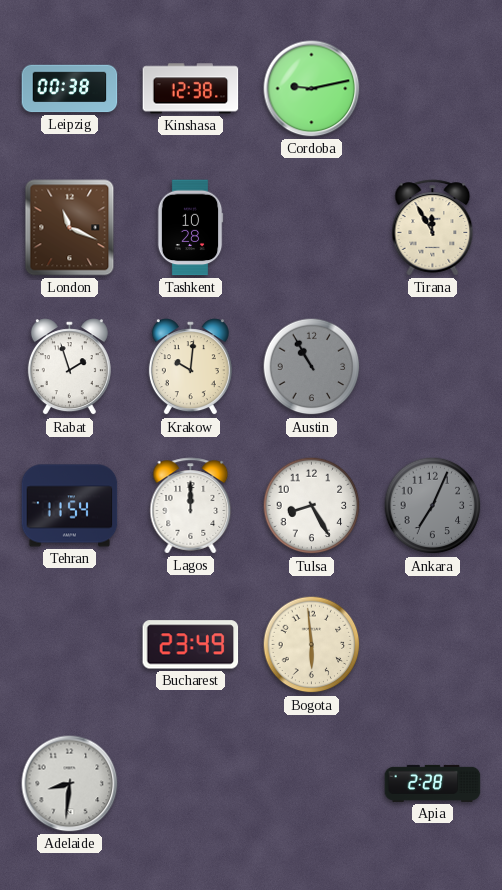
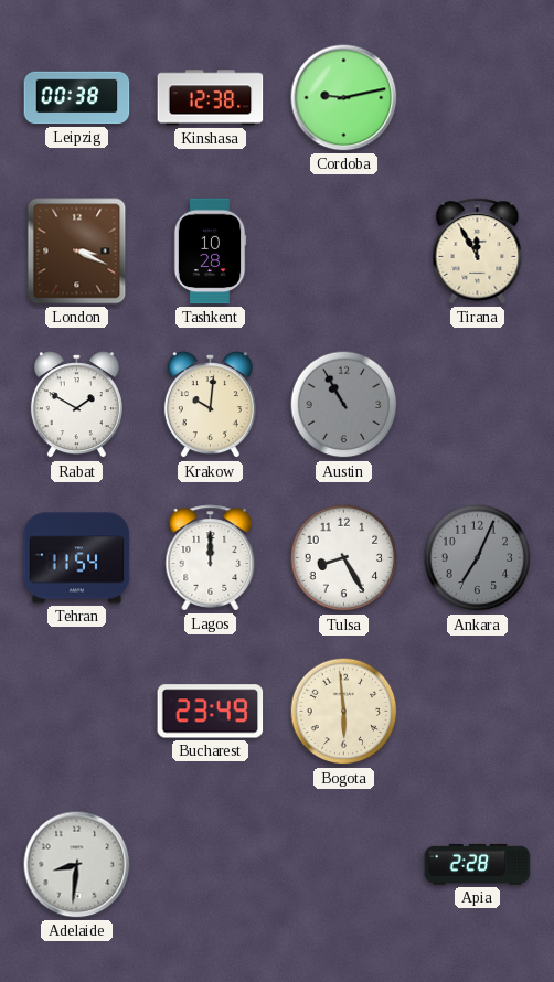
London: 11:19 -> 3:19
Rabat: 1:57 -> 1:50
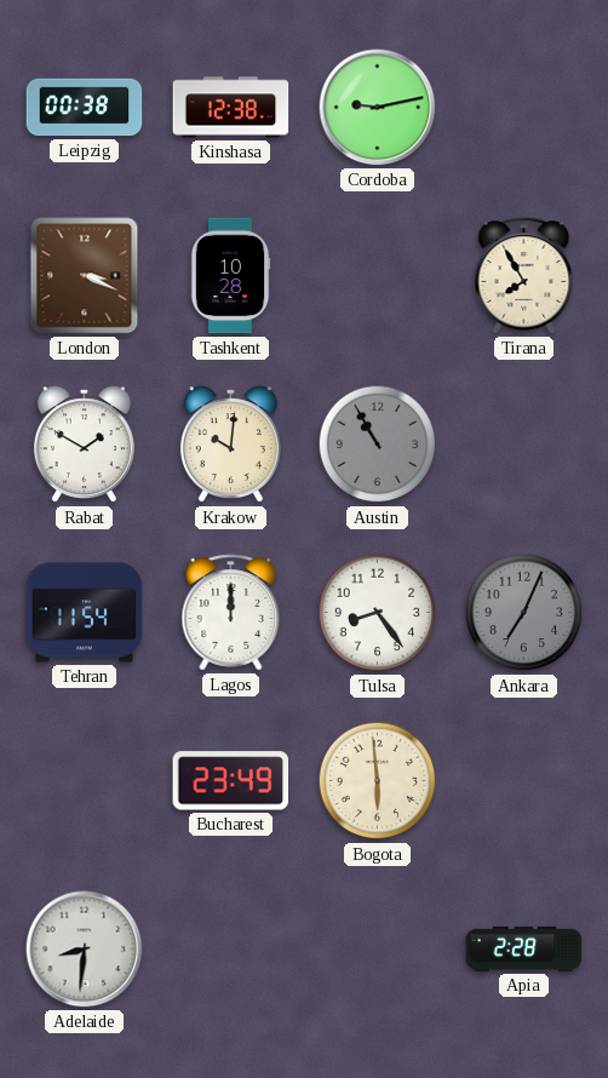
Tirana: 11:55 -> 7:55
Tulsa: 8:25 -> 8:24
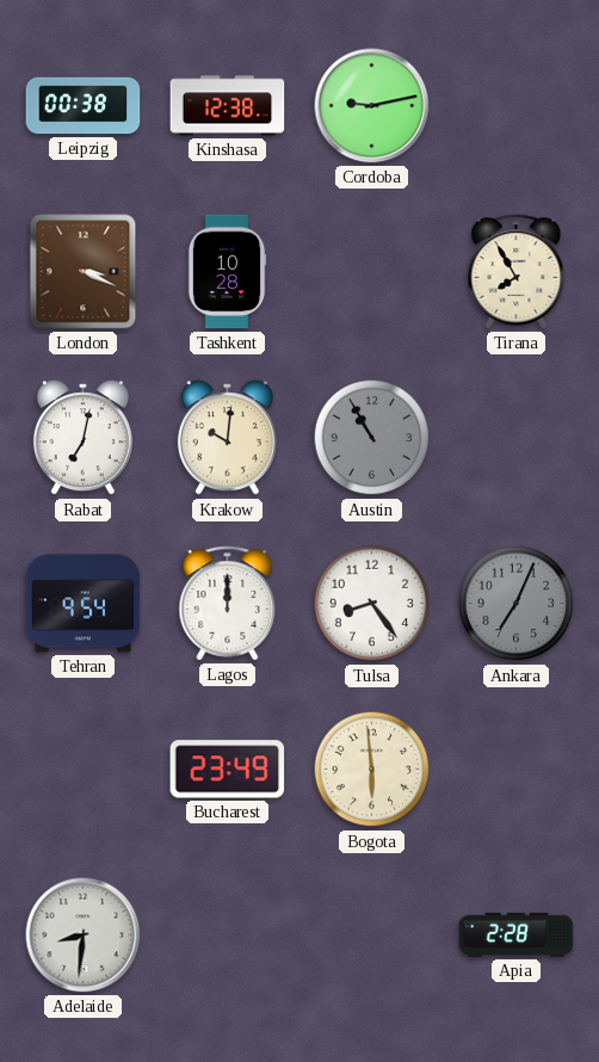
Rabat: 1:50 -> 7:02
Tehran: 11:54 -> 9:54
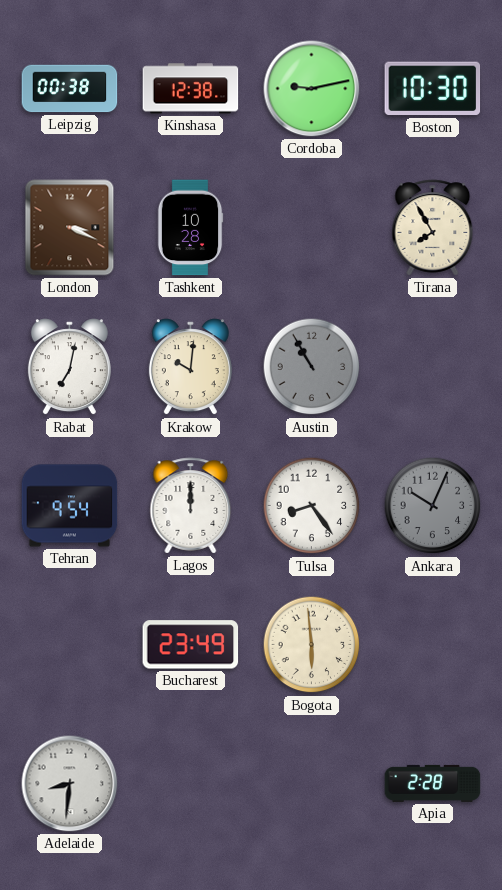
Boston: none -> 10:30
Ankara: 7:04 -> 10:04
